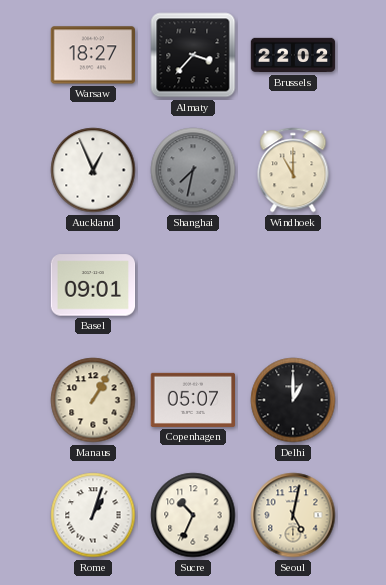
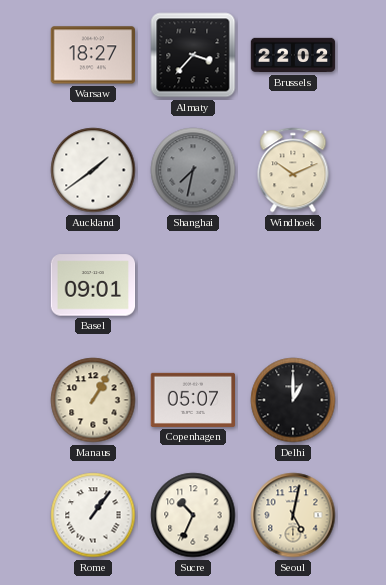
Auckland: 12:56 -> 1:39
Windhoek: 11:00 -> 10:11
Rome: 1:03 -> 1:06
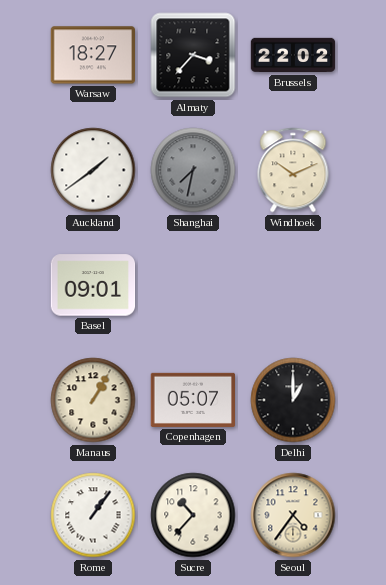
Sucre: 10:34 -> 10:37
Seoul: 5:02 -> 4:36
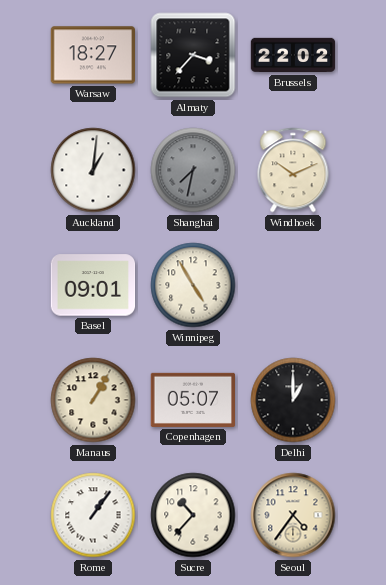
Auckland: 1:39 -> 1:01
Winnipeg: none -> 4:55
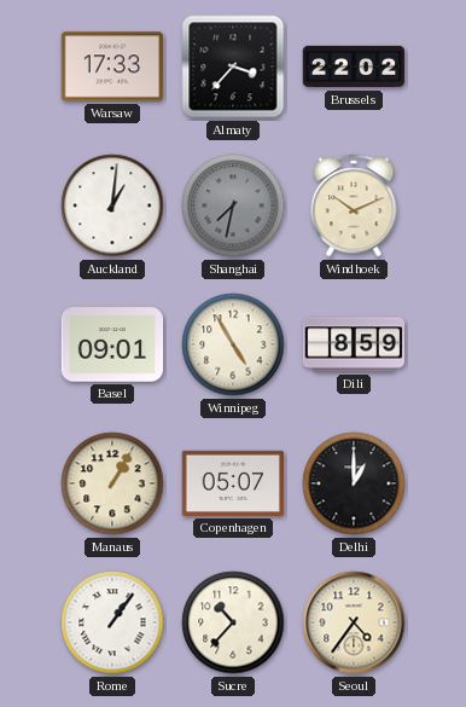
Warsaw: 18:27 -> 17:33
Dili: none -> 8:59
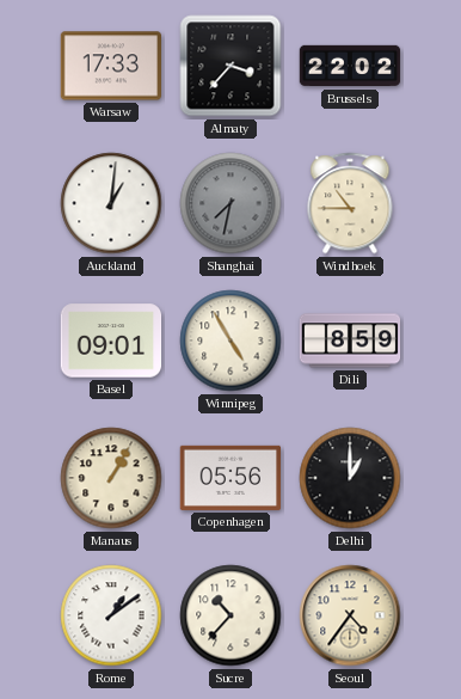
Windhoek: 10:11 -> 10:45
Copenhagen: 05:07 -> 05:56
Rome: 1:06 -> 1:09
